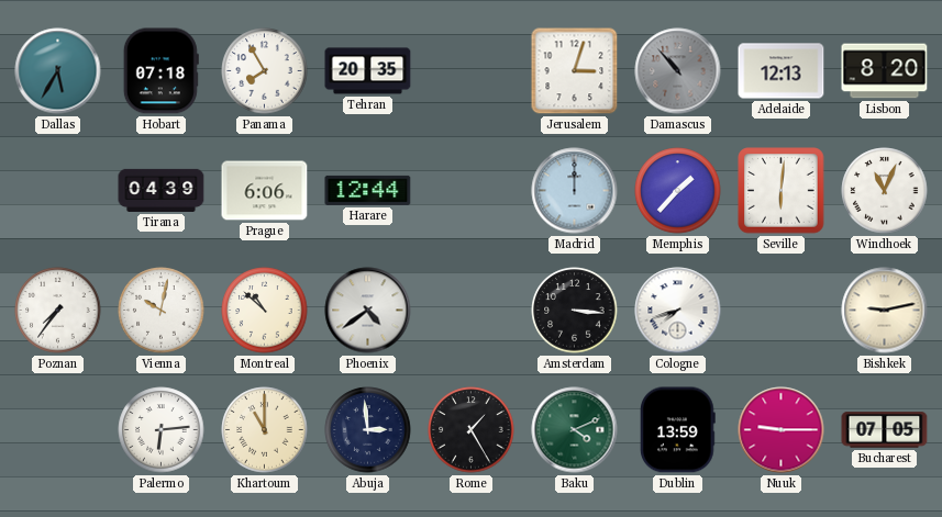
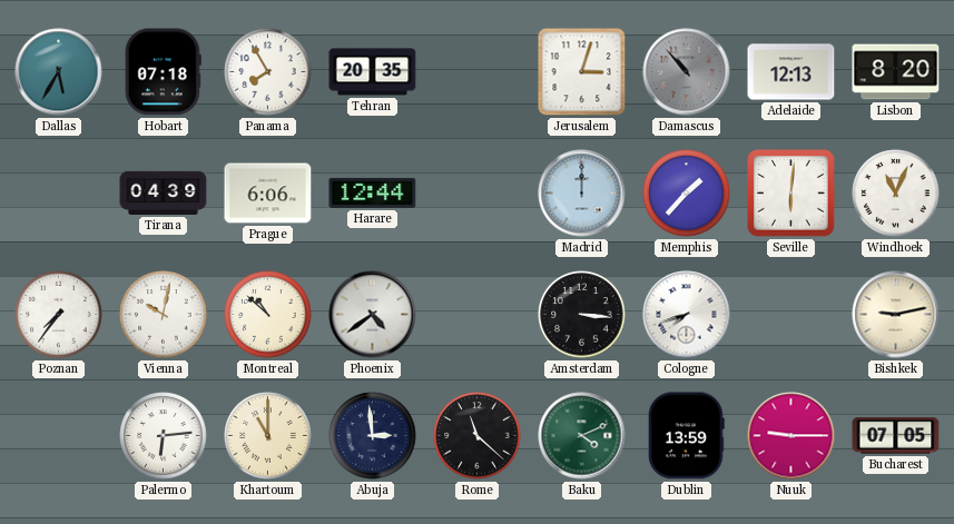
Rome: 1:25 -> 11:22
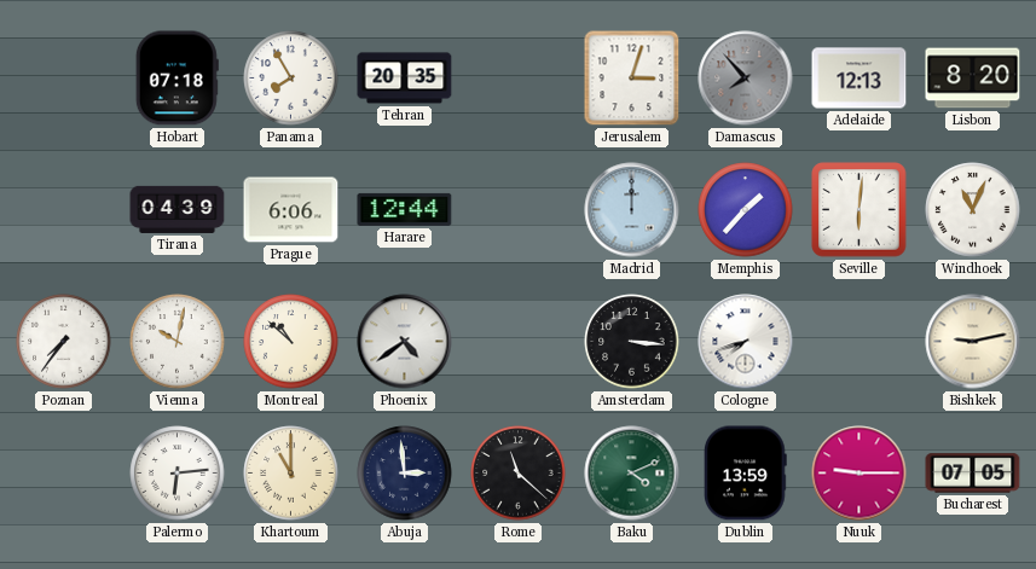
Dallas: 5:35 -> none
Damascus: 10:53 -> 7:53
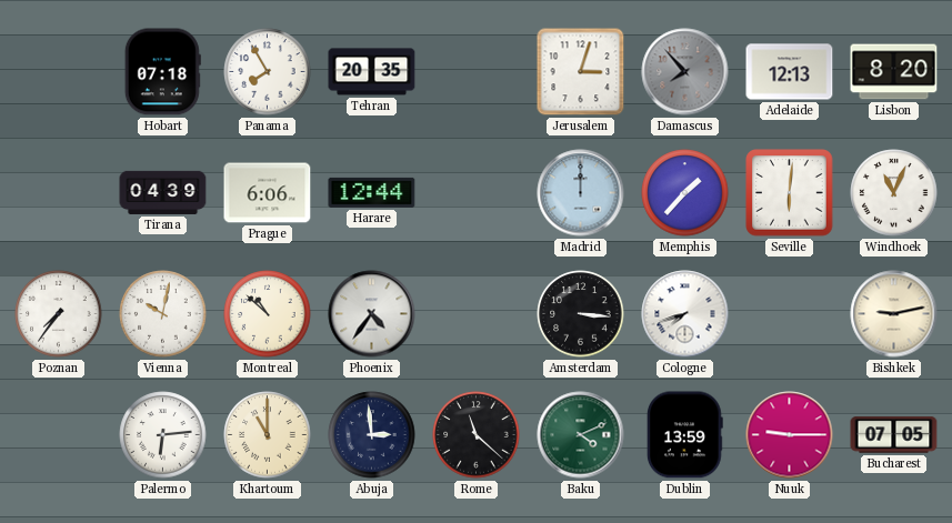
Phoenix: 4:39 -> 4:36
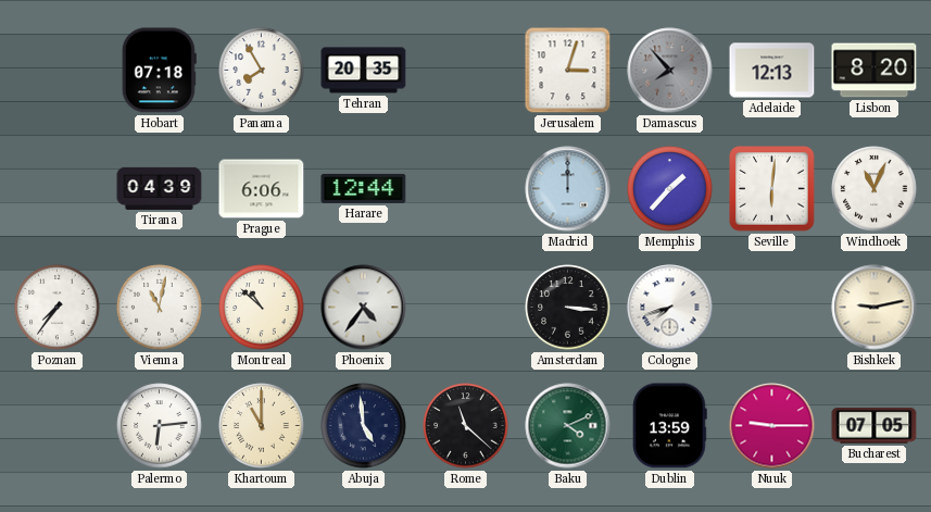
Vienna: 10:02 -> 11:02
Abuja: 2:59 -> 4:59
